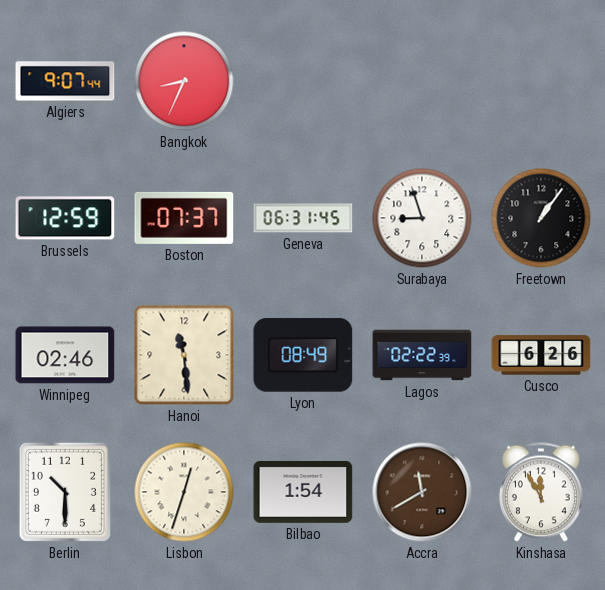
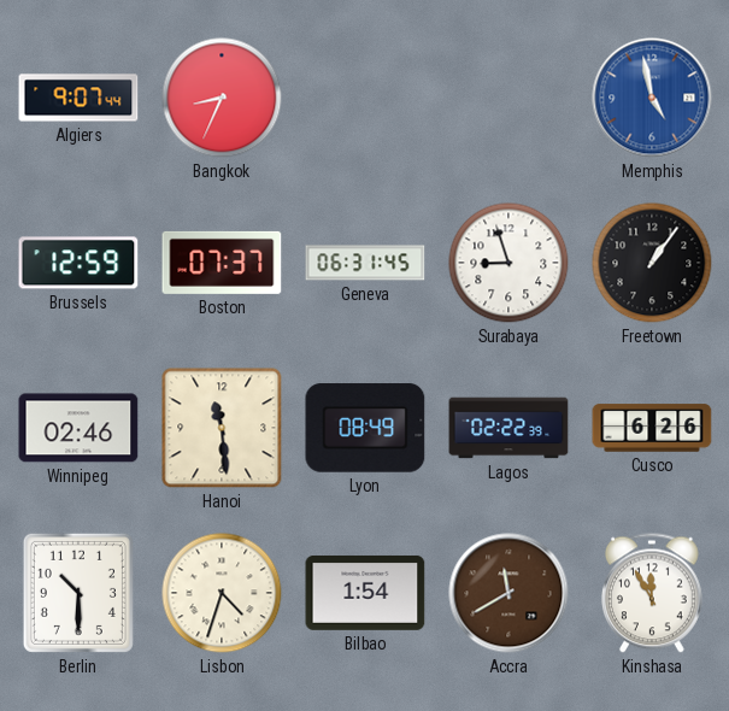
Memphis: none -> 4:58
Lisbon: 12:33 -> 4:33
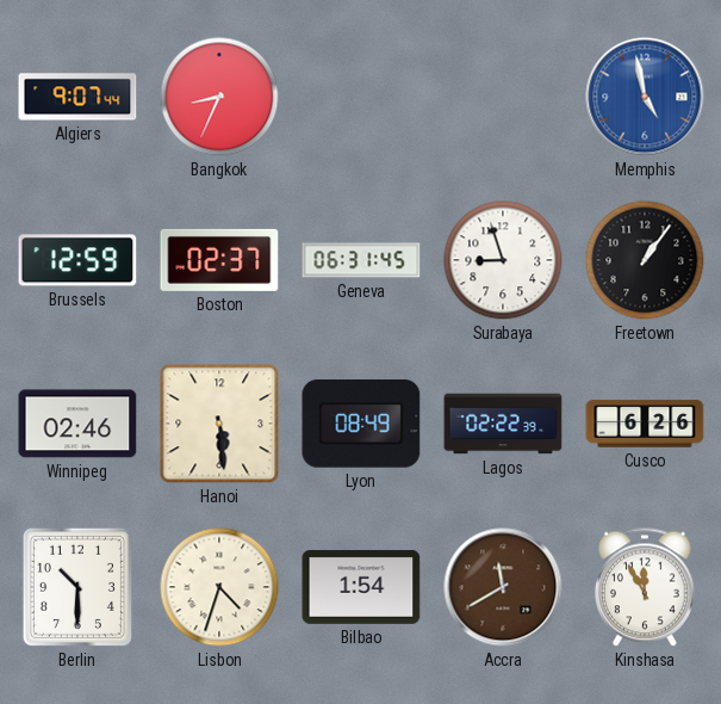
Boston: 07:37 -> 02:37
Hanoi: 11:29 -> 5:29
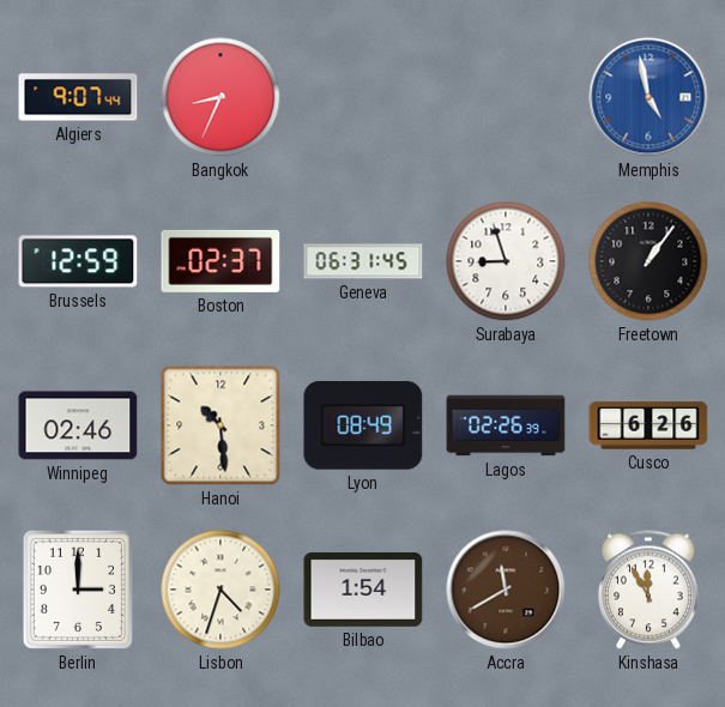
Hanoi: 5:29 -> 10:29
Lagos: 02:22 -> 02:26
Berlin: 10:30 -> 3:00
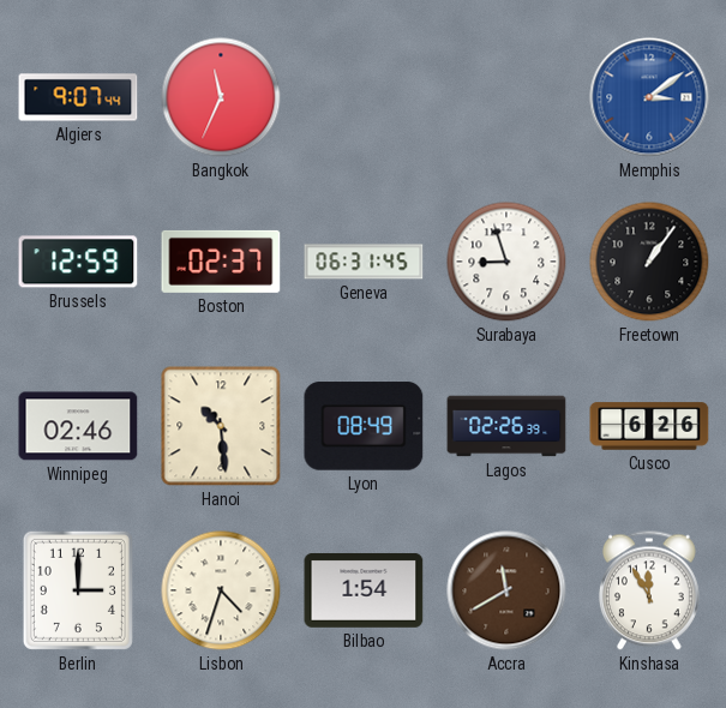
Bangkok: 8:34 -> 11:34
Memphis: 4:58 -> 3:09
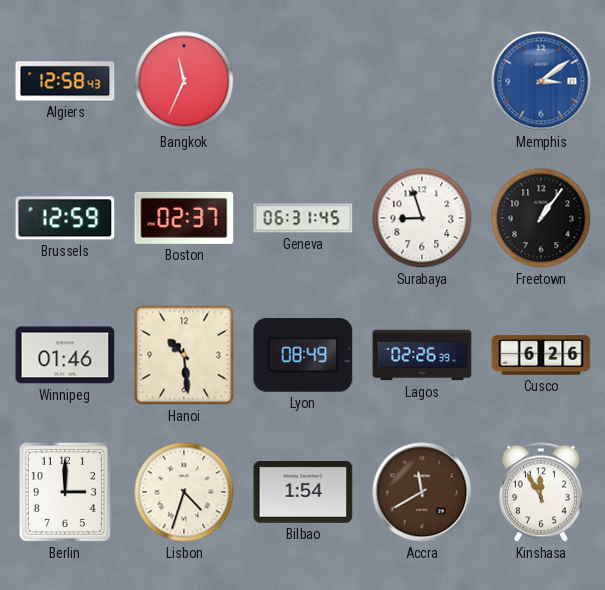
Algiers: 9:07 -> 12:58
Winnipeg: 02:46 -> 01:46
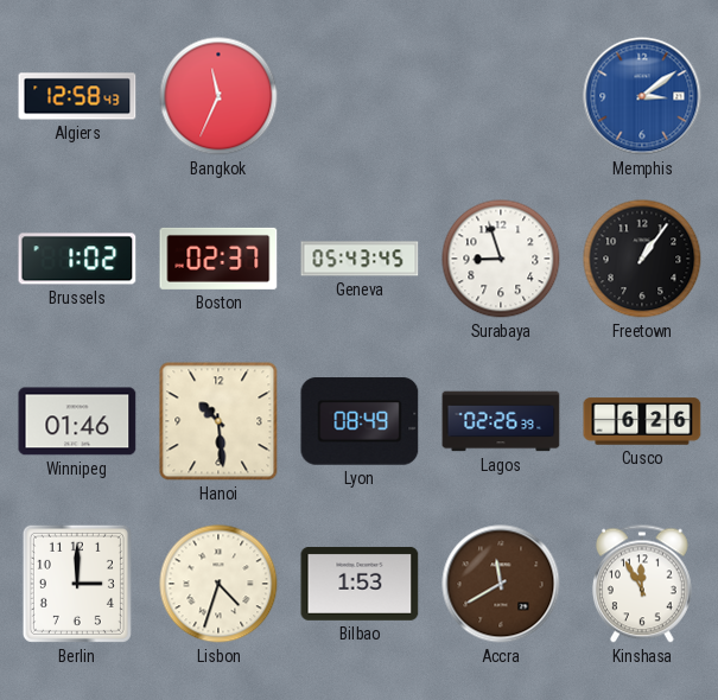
Brussels: 12:59 -> 1:02
Geneva: 06:31 -> 05:43
Bilbao: 1:54 -> 1:53
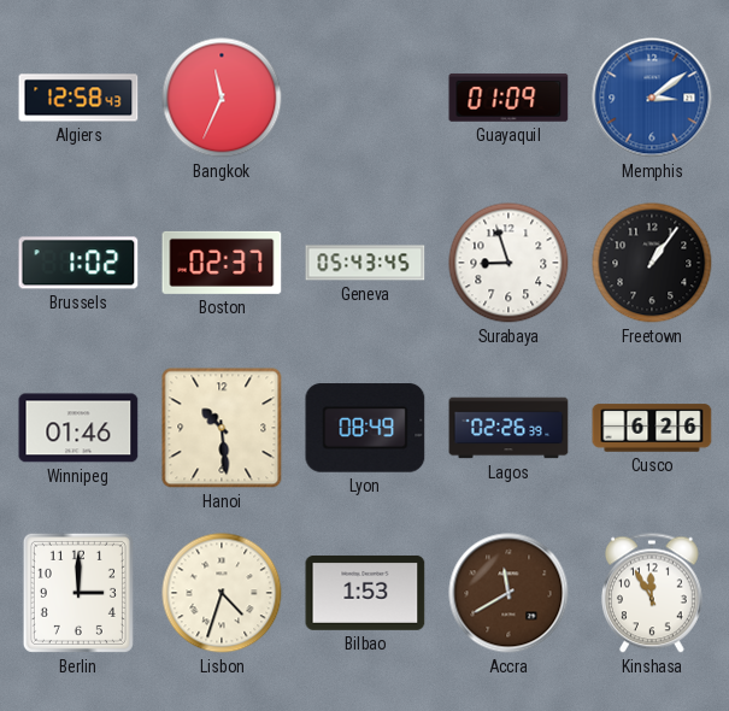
Guayaquil: none -> 01:09
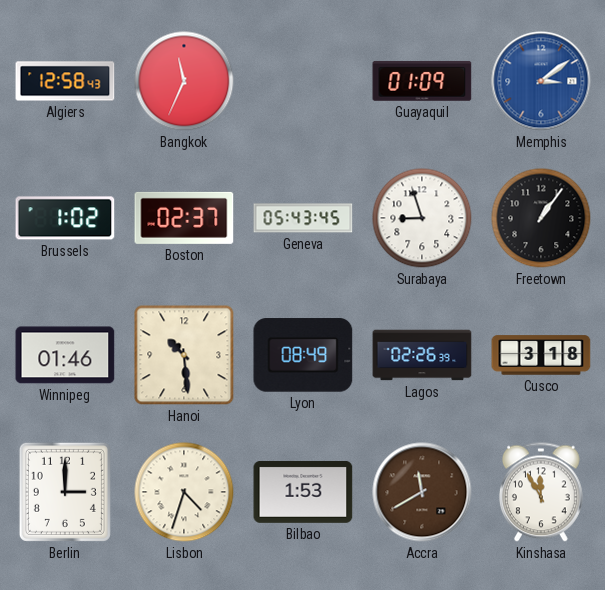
Cusco: 6:26 -> 3:18
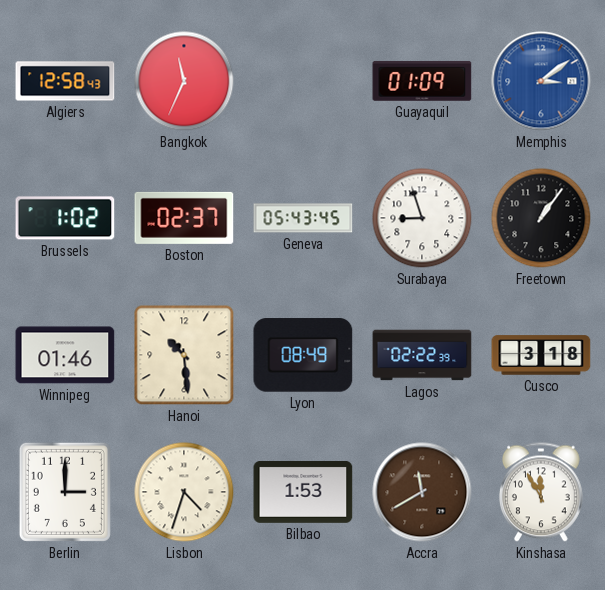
Lagos: 02:26 -> 02:22
